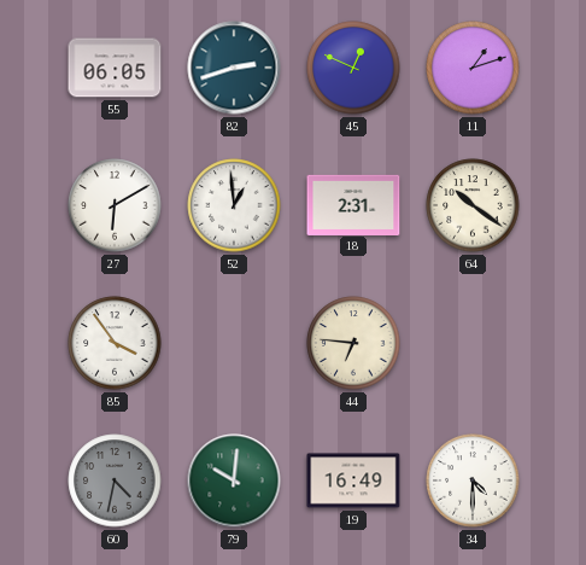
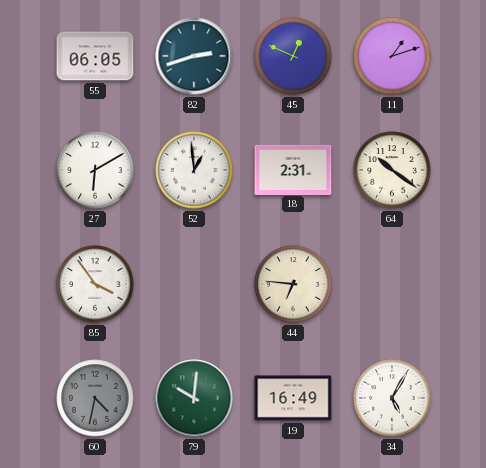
34: 4:30 -> 5:05
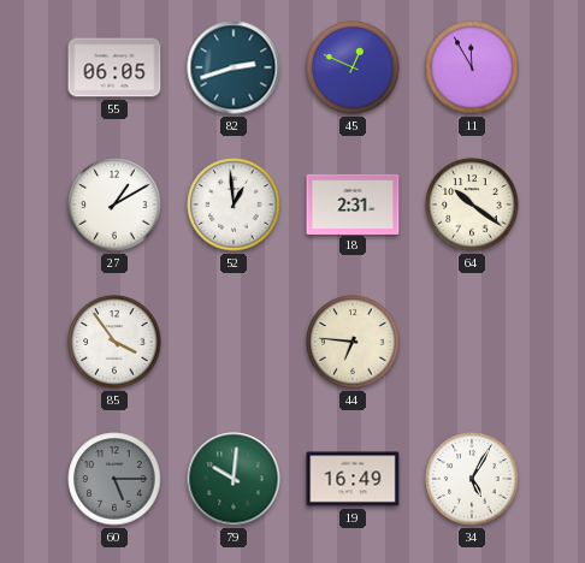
11: 1:12 -> 11:55
27: 6:10 -> 1:10
60: 4:32 -> 5:15
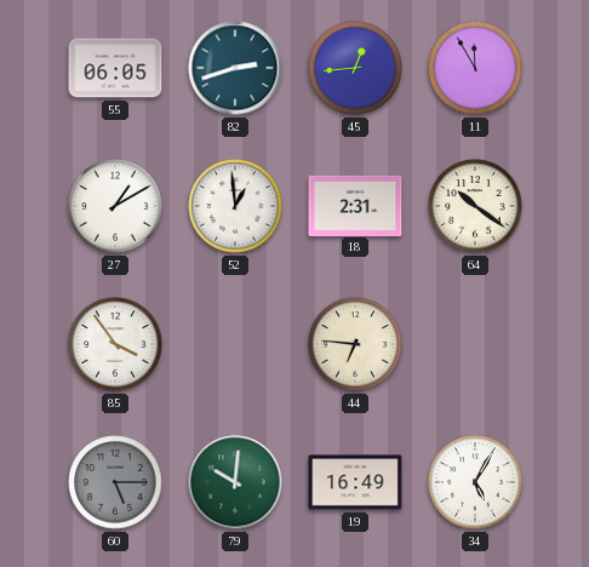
45: 12:49 -> 12:44
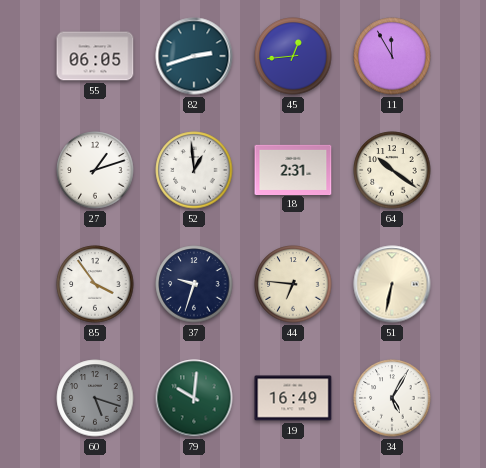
27: 1:10 -> 1:12
37: none -> 9:33
51: none -> 6:32
60: 5:15 -> 5:18
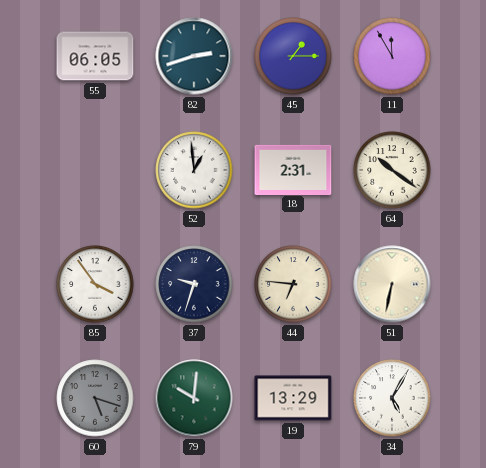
45: 12:44 -> 1:15
27: 1:12 -> none
19: 16:49 -> 13:29
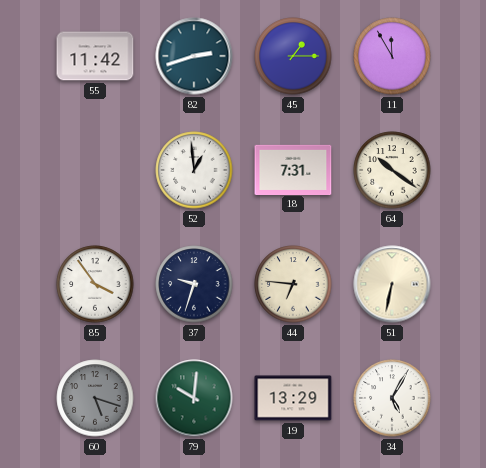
55: 06:05 -> 11:42
18: 2:31 -> 7:31
